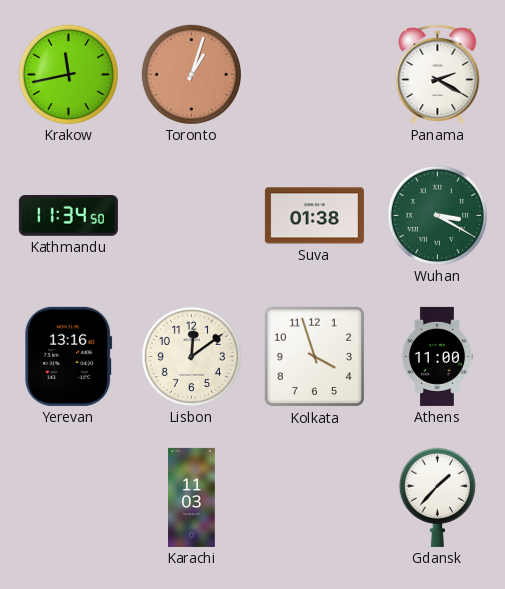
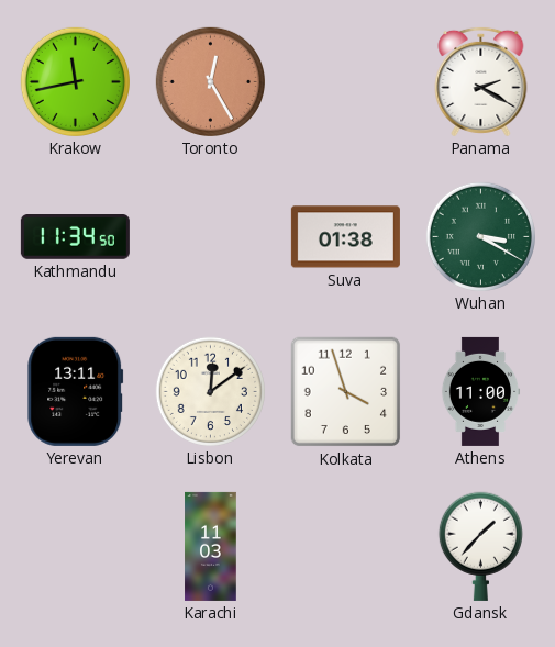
Toronto: 1:03 -> 12:25
Yerevan: 13:16 -> 13:11
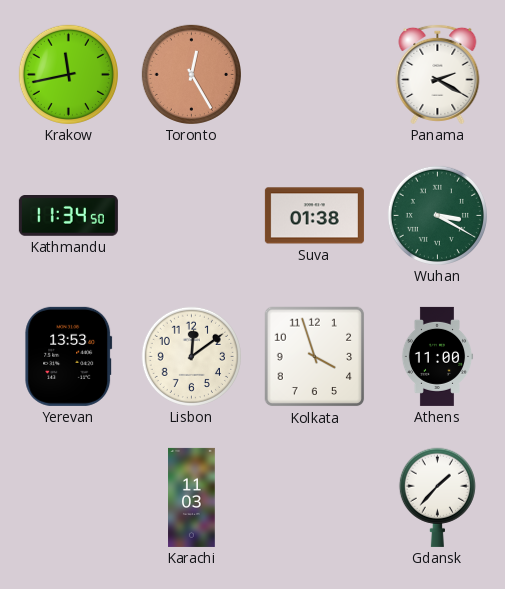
Yerevan: 13:11 -> 13:53
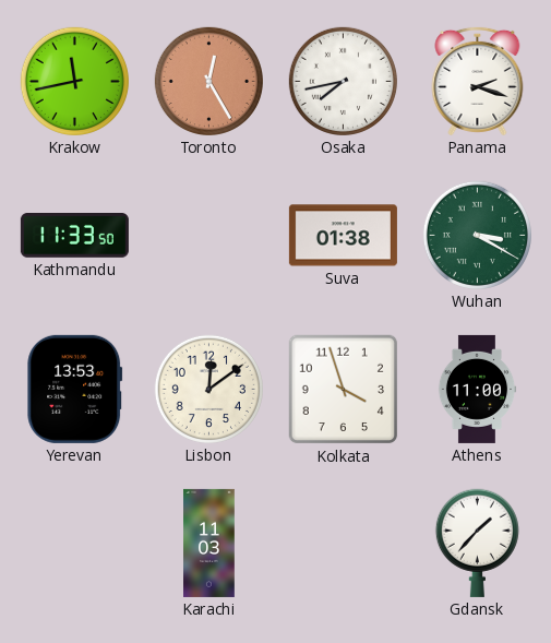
Osaka: none -> 7:43
Panama: 2:20 -> 2:18
Kathmandu: 11:34 -> 11:33
